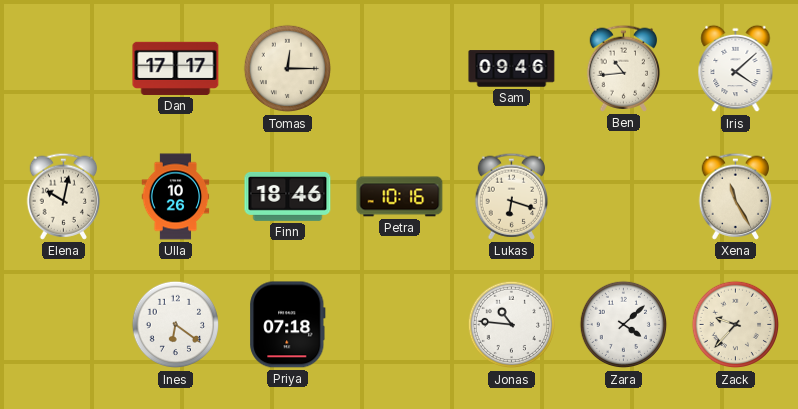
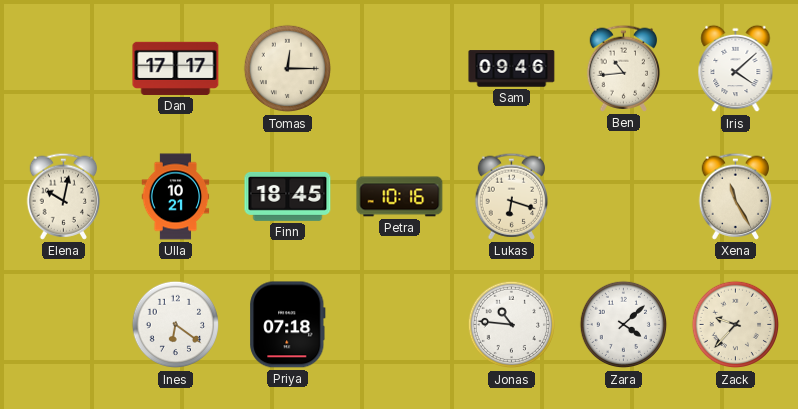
Ulla: 10:26 -> 10:21
Finn: 18:46 -> 18:45
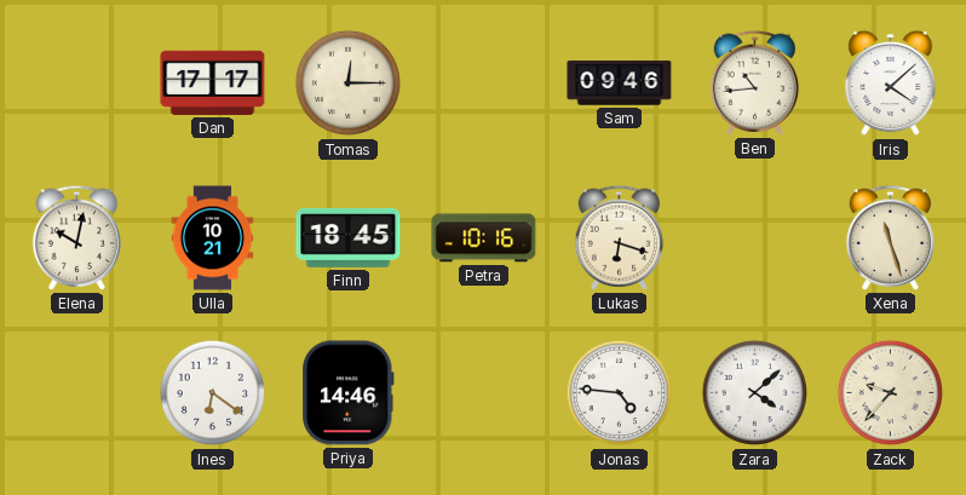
Xena: 11:25 -> 11:27
Priya: 07:18 -> 14:46
Jonas: 10:46 -> 4:46
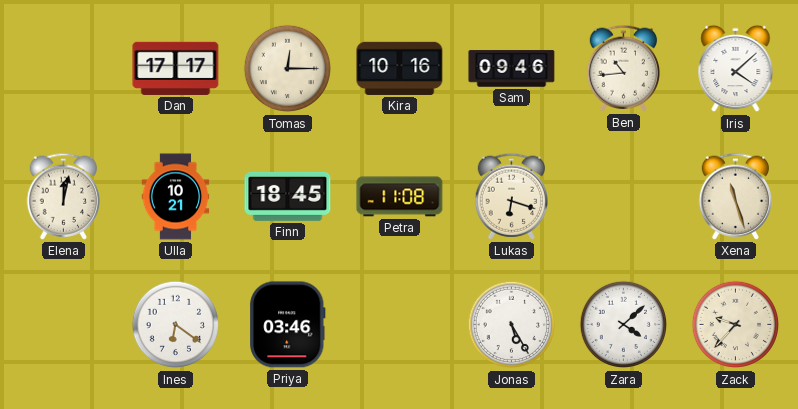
Kira: none -> 10:16
Elena: 10:02 -> 12:02
Petra: 10:16 -> 11:08
Priya: 14:46 -> 03:46
Jonas: 4:46 -> 5:25
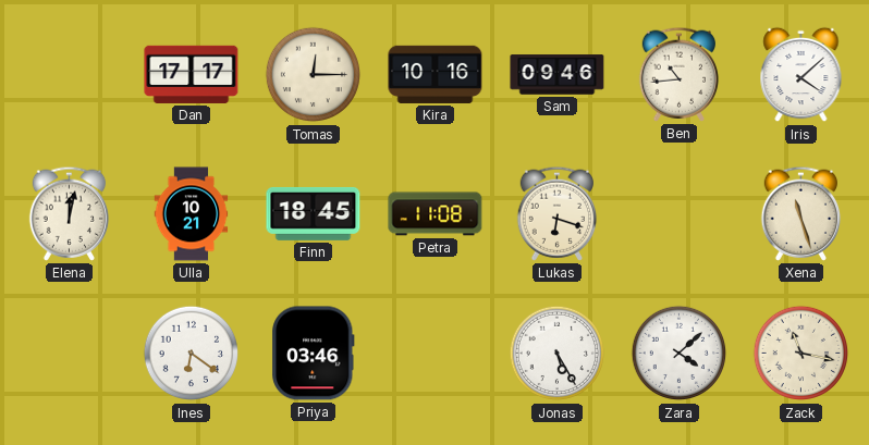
Zack: 9:37 -> 11:17
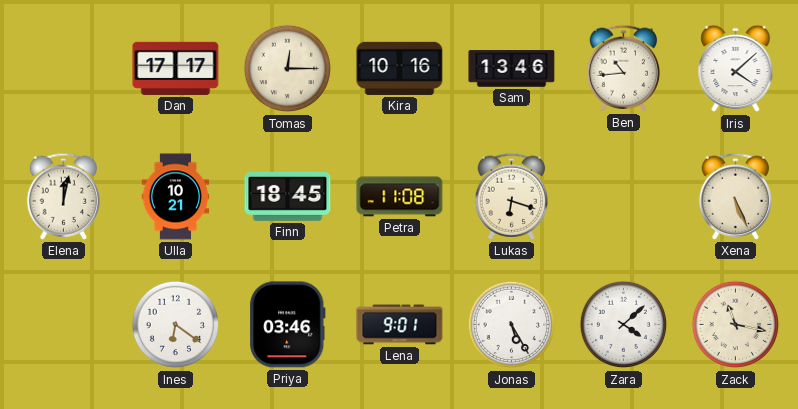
Sam: 09:46 -> 13:46
Xena: 11:27 -> 5:26
Lena: none -> 9:01
